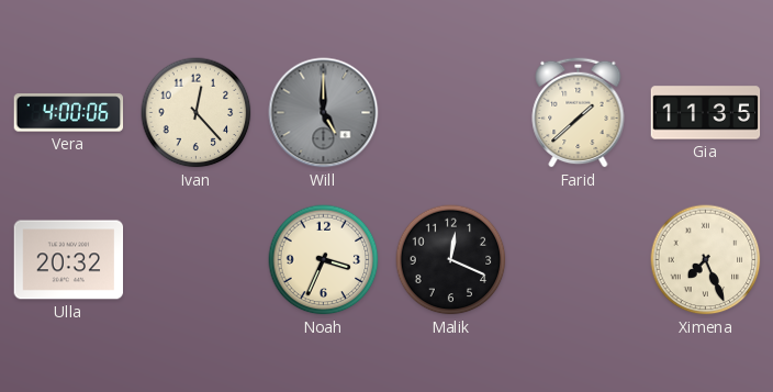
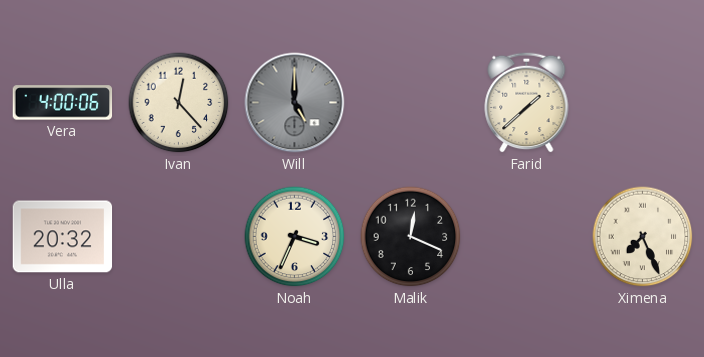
Gia: 11:35 -> none
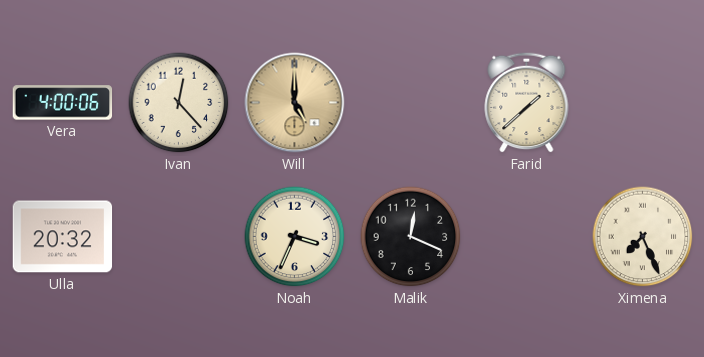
Will dial: grey -> champagne
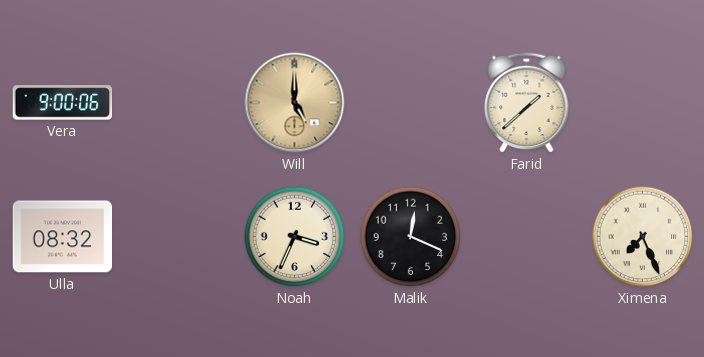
Vera: 4:00 -> 9:00
Ivan: 12:23 -> none
Ulla: 20:32 -> 08:32
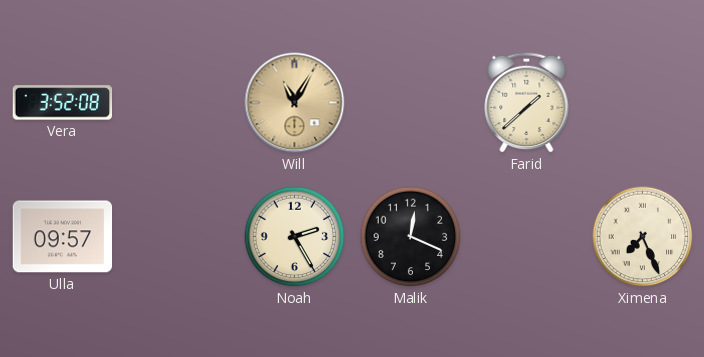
Vera: 9:00 -> 3:52
Will: 5:00 -> 11:05
Ulla: 08:32 -> 09:57
Noah: 3:34 -> 2:25
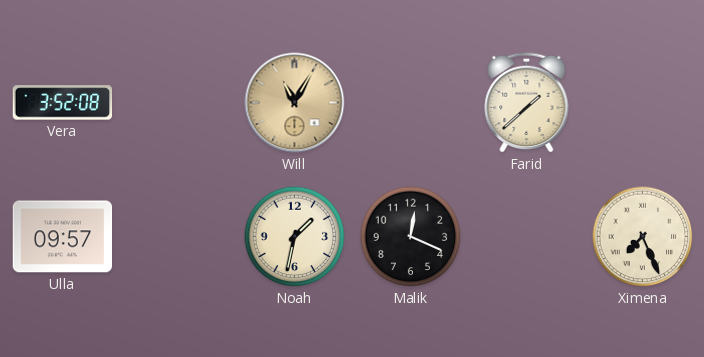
Noah: 2:25 -> 1:32
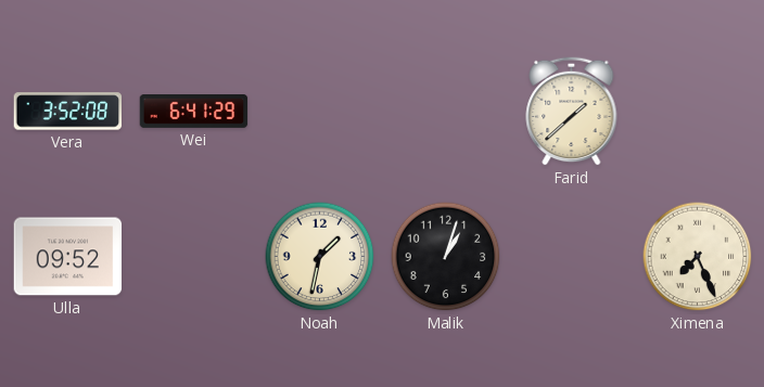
Wei: none -> 6:41
Will: 11:05 -> none
Ulla: 09:57 -> 09:52
Malik: 12:19 -> 1:03
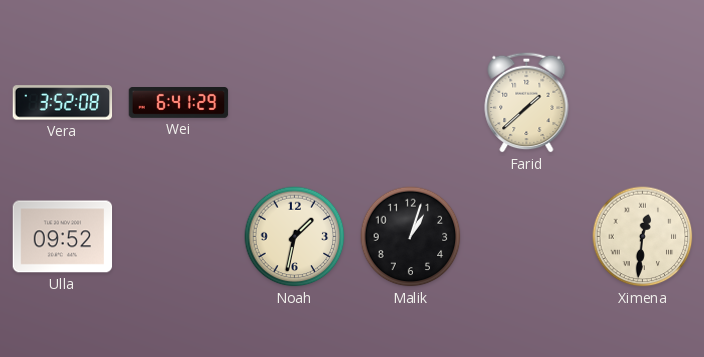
Ximena: 7:26 -> 12:31
